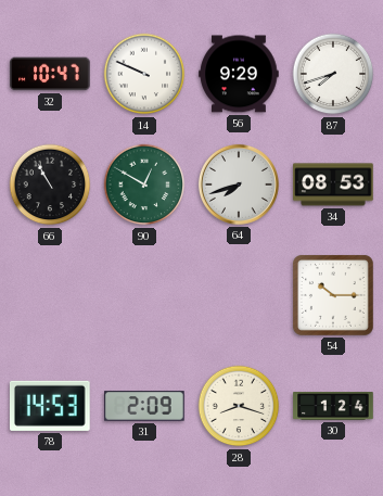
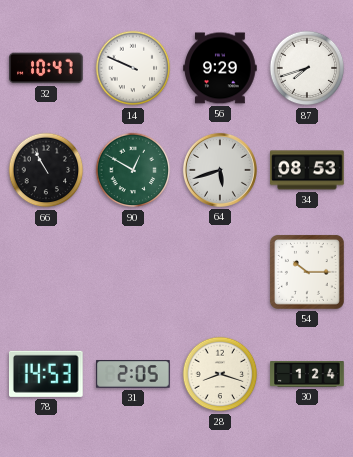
64: 7:42 -> 5:42
31: 2:09 -> 2:05
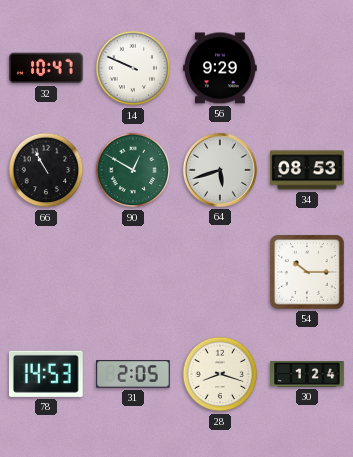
87: 7:42 -> none
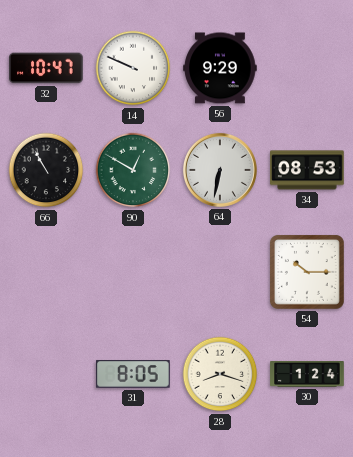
64: 5:42 -> 6:32
78: 14:53 -> none
31: 2:05 -> 8:05
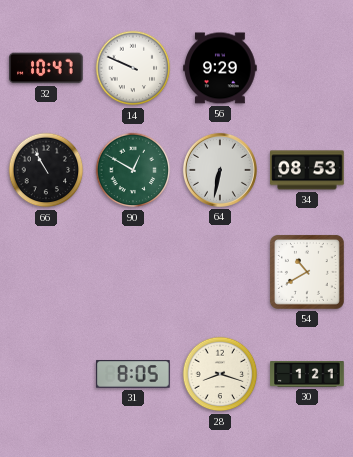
54: 10:15 -> 10:40
30: 1:24 -> 1:21
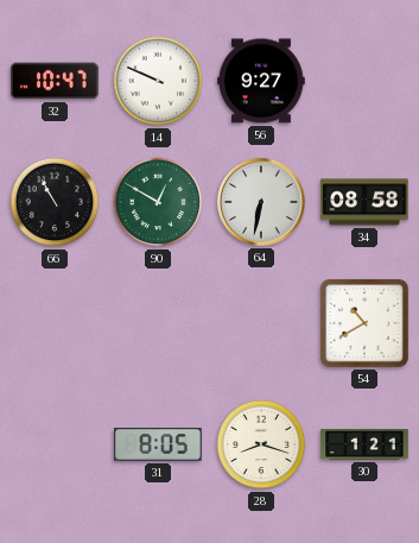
56: 9:29 -> 9:27
34: 08:53 -> 08:58
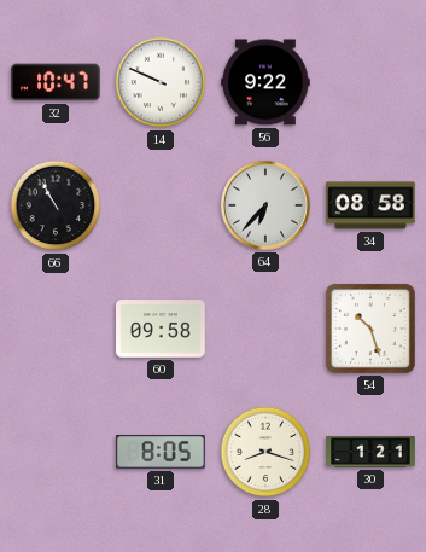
56: 9:27 -> 9:22
90: 12:50 -> none
64: 6:32 -> 6:37
60: none -> 09:58
54: 10:40 -> 10:27
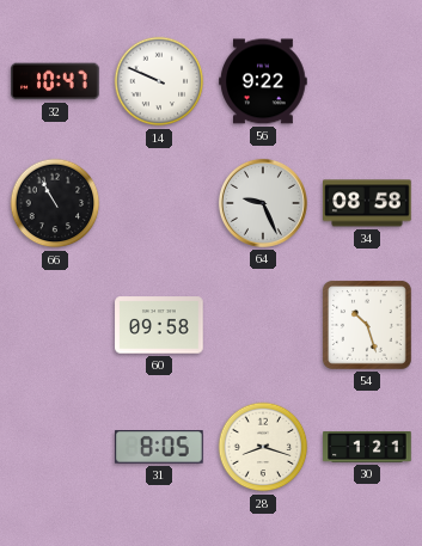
64: 6:37 -> 9:26
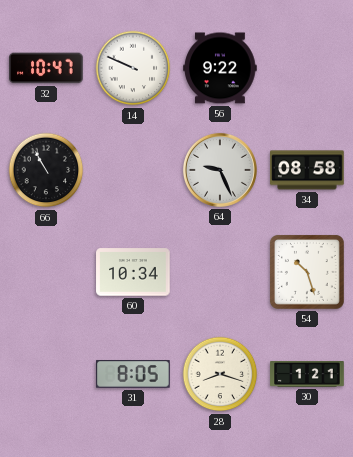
60: 09:58 -> 10:34
